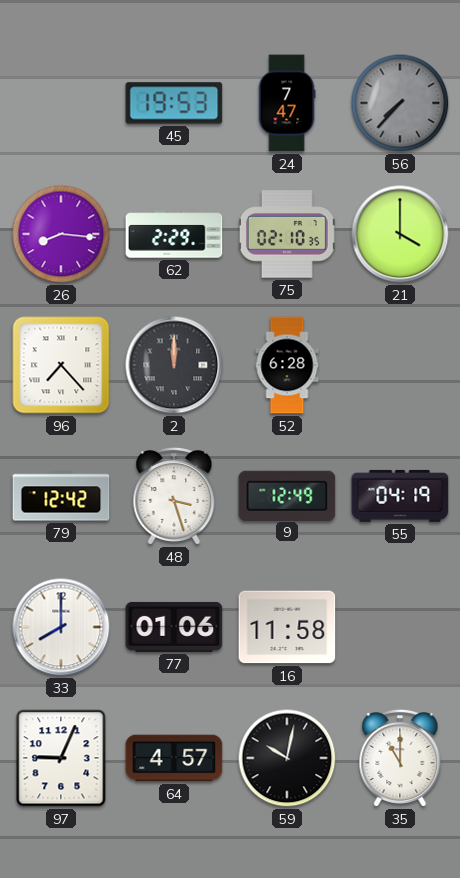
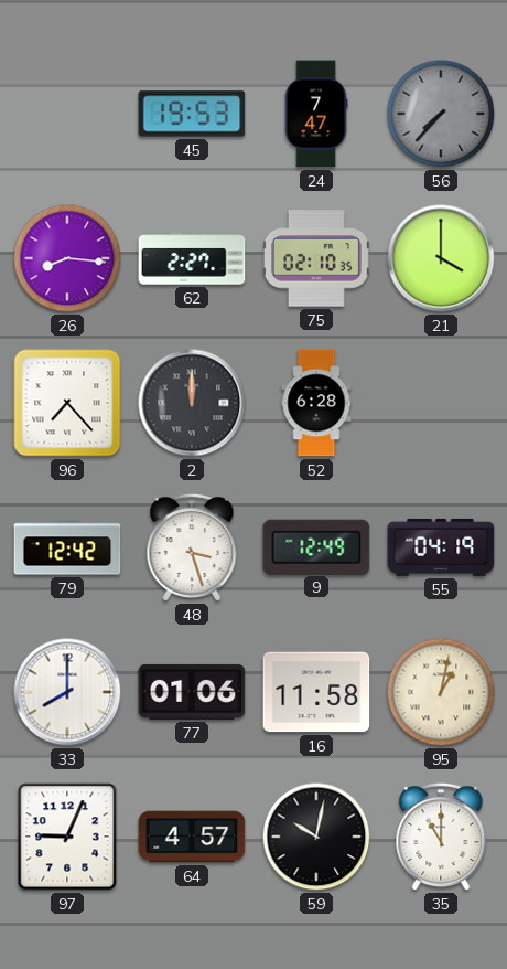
62: 2:29 -> 2:27
95: none -> 1:02
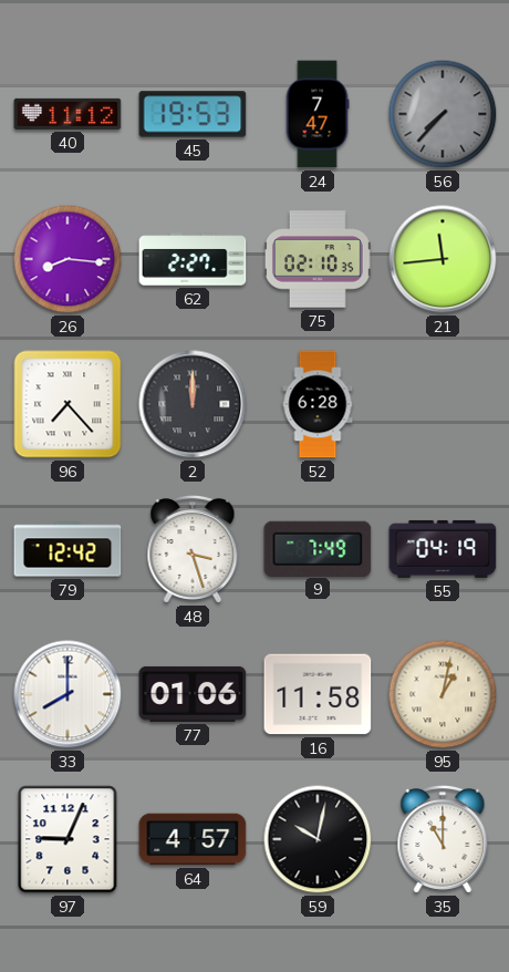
40: none -> 11:12
21: 4:00 -> 11:44
9: 12:49 -> 7:49
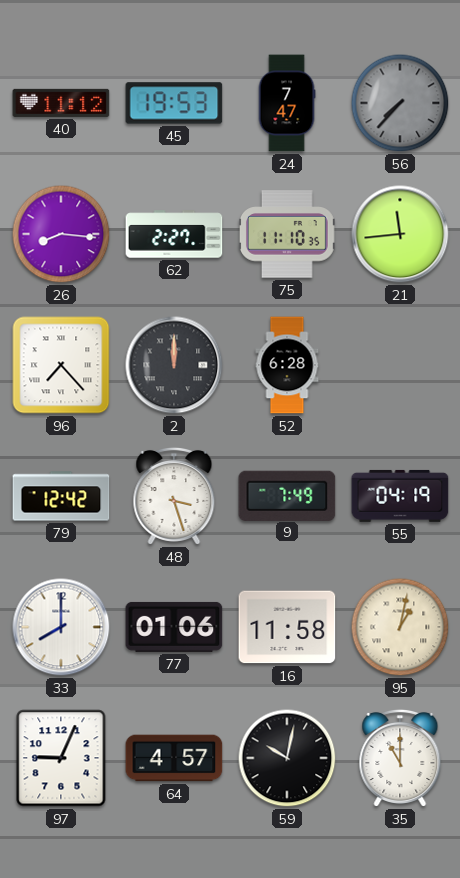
75: 02:10 -> 11:10
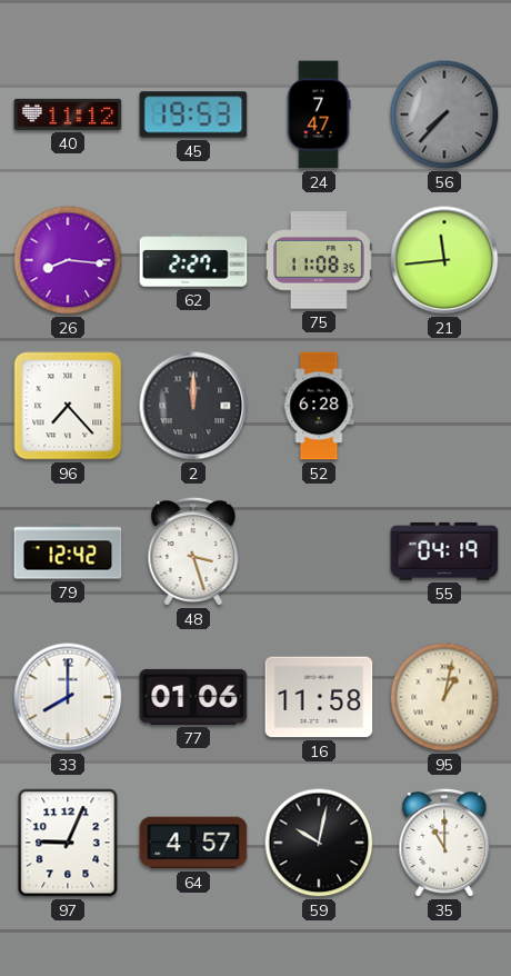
75: 11:10 -> 11:08
9: 7:49 -> none
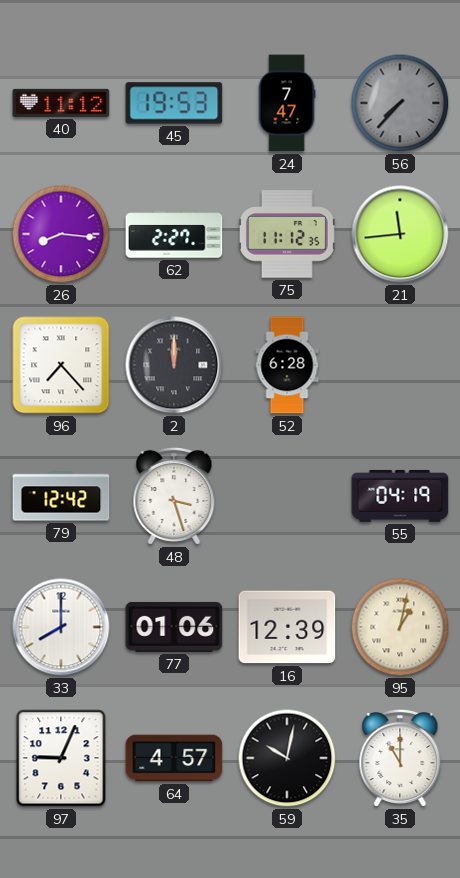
75: 11:08 -> 11:12
16: 11:58 -> 12:39
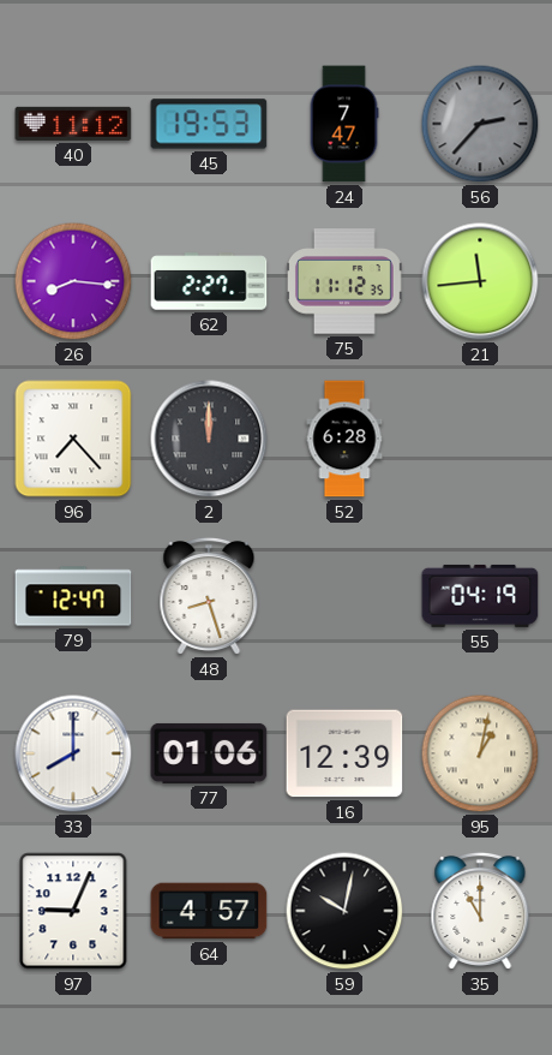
56: 7:37 -> 2:37
79: 12:42 -> 12:47
48: 3:27 -> 8:27
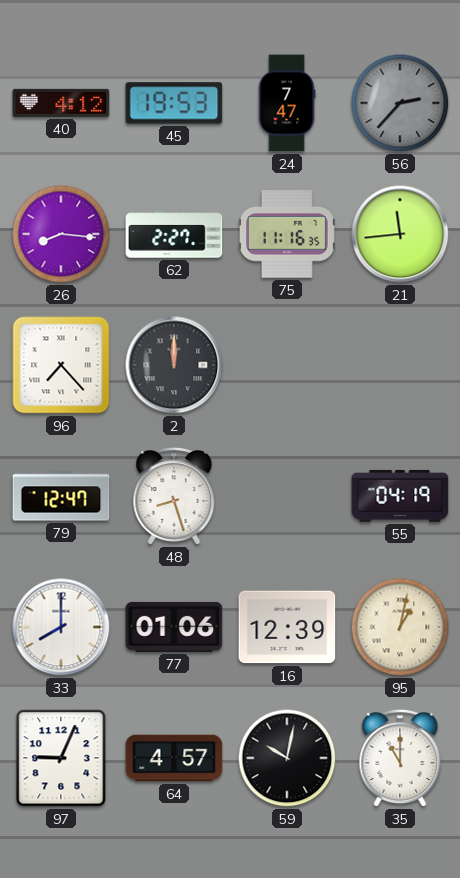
40: 11:12 -> 4:12
75: 11:12 -> 11:16
52: 6:28 -> none
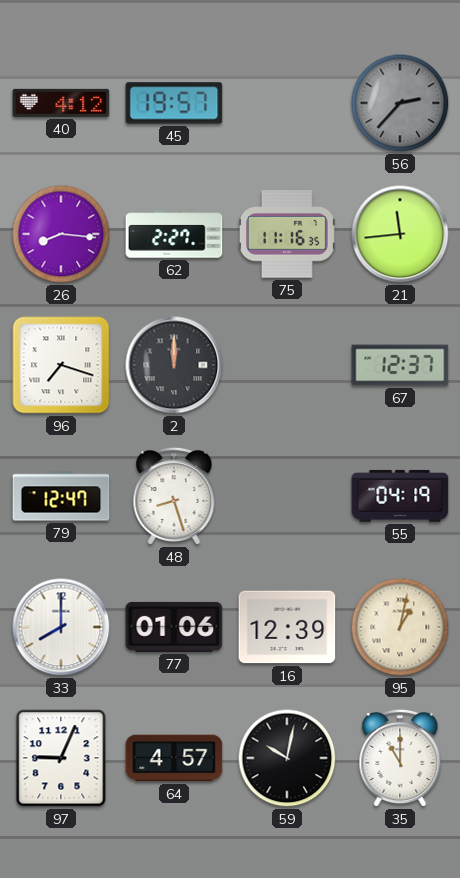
45: 19:53 -> 19:57
24: 7:47 -> none
96: 7:23 -> 7:18
67: none -> 12:37
